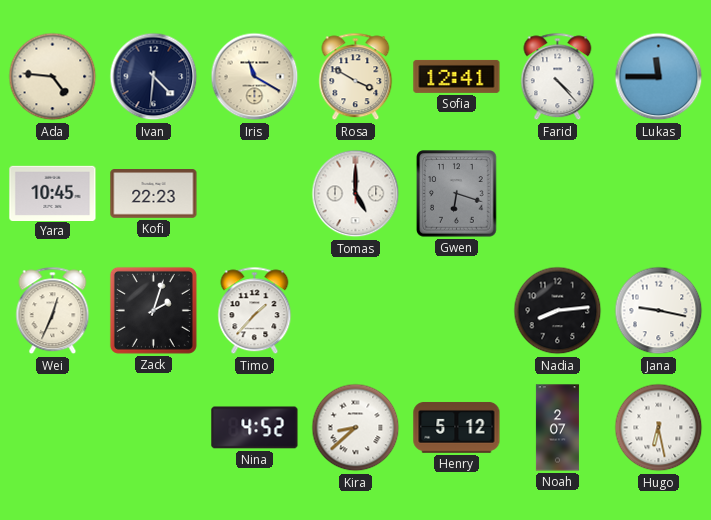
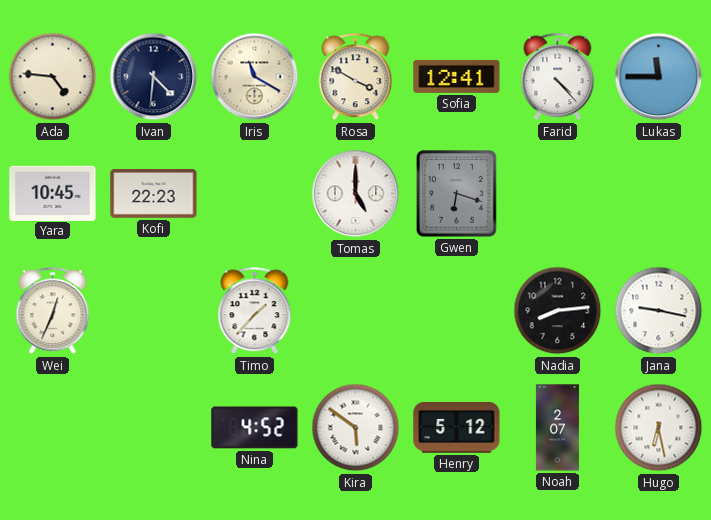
Zack: 2:03 -> none
Kira: 8:38 -> 5:51
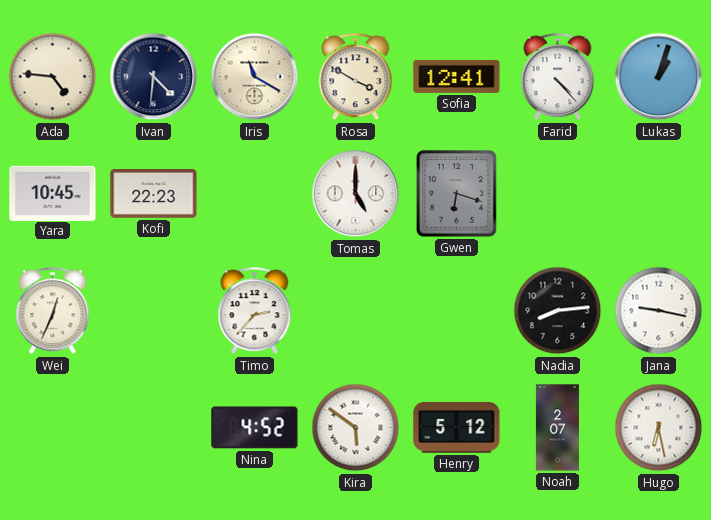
Lukas: 11:45 -> 1:03
Timo: 1:37 -> 2:37
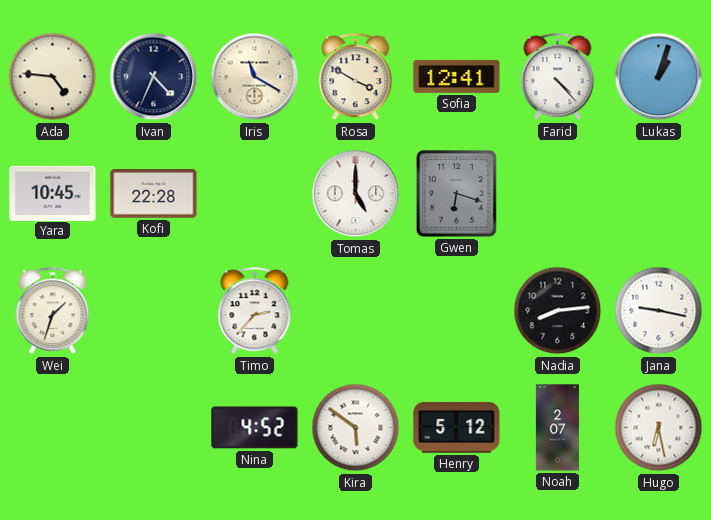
Ivan: 4:31 -> 4:34
Kofi: 22:23 -> 22:28
Wei: 12:34 -> 1:33
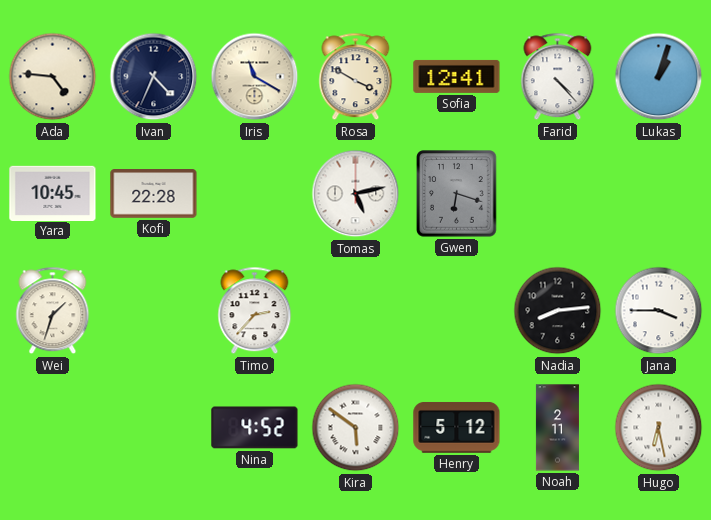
Tomas: 5:00 -> 5:13
Jana: 9:17 -> 3:45
Noah: 2:07 -> 2:11
